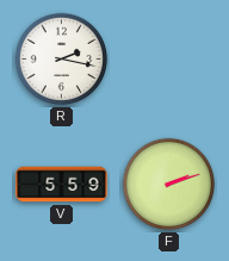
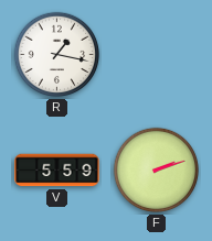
R: 2:17 -> 1:17
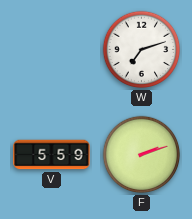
R: 1:17 -> none
W: none -> 7:12
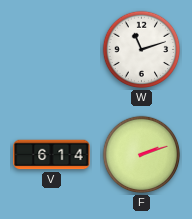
W: 7:12 -> 11:12
V: 5:59 -> 6:14
